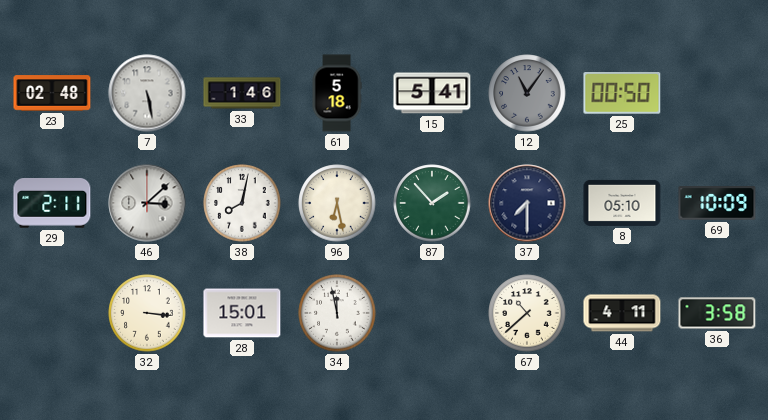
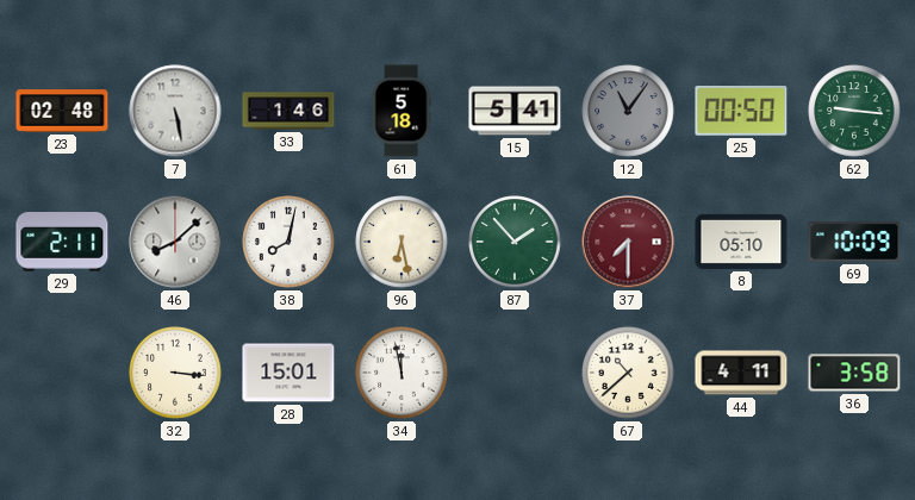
62: none -> 9:16
46: 3:08 -> 8:08
37 dial: navy -> burgundy
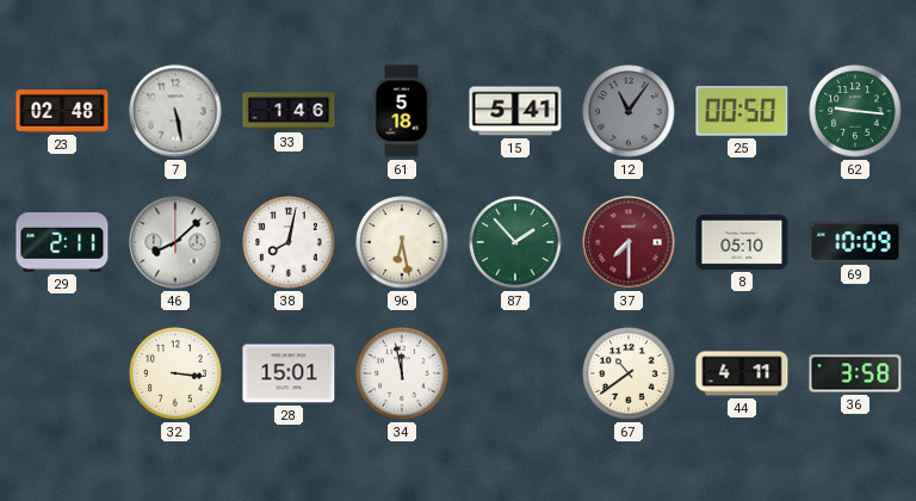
67: 10:38 -> 10:39
